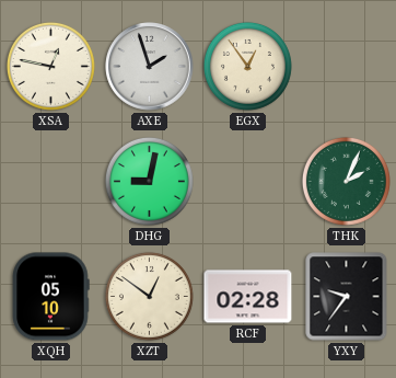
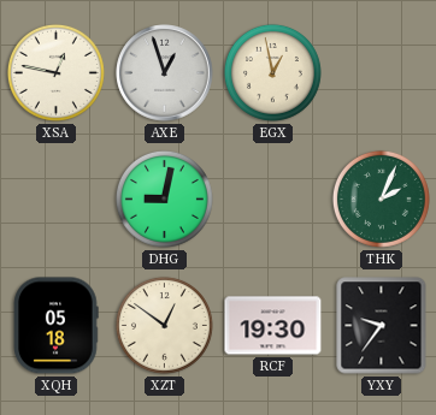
AXE: 1:57 -> 12:57
EGX: 12:54 -> 12:58
XQH: 05:10 -> 05:18
RCF: 02:28 -> 19:30
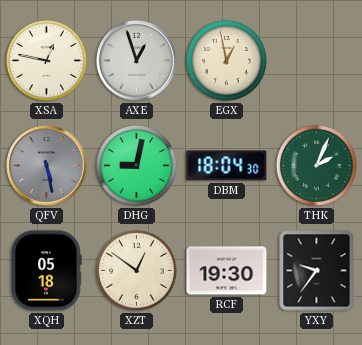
QFV: none -> 5:28
DBM: none -> 18:04
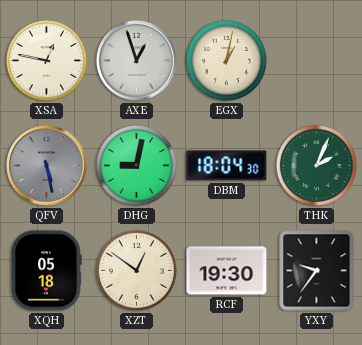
EGX: 12:58 -> 1:02
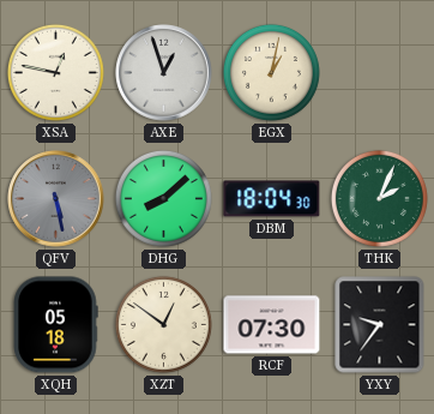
DHG: 9:02 -> 8:08
RCF: 19:30 -> 07:30
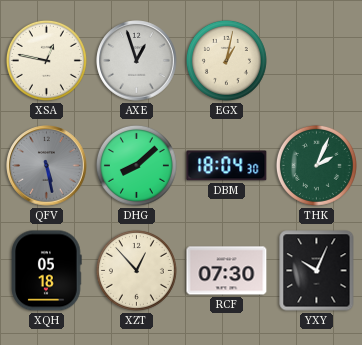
XZT: 12:51 -> 12:53
YXY: 9:36 -> 10:04
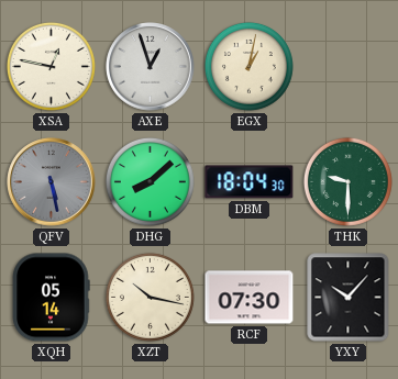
THK: 2:04 -> 9:30
XQH: 05:18 -> 05:14
XZT: 12:53 -> 10:17
YXY: 10:04 -> 10:07
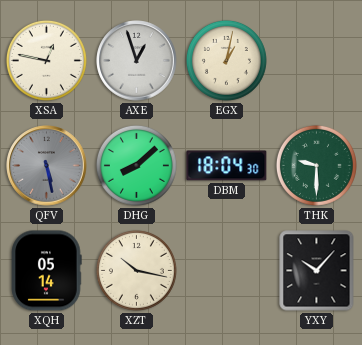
RCF: 07:30 -> none
